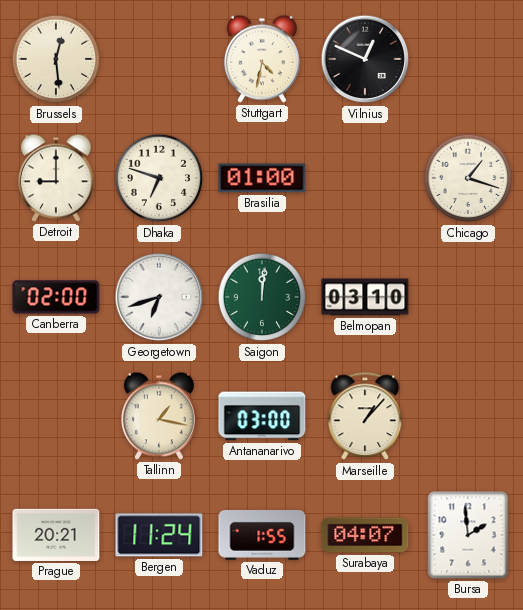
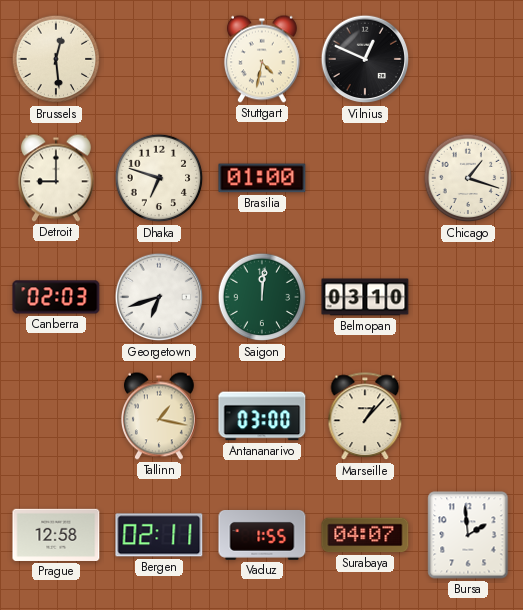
Canberra: 02:00 -> 02:03
Prague: 20:21 -> 12:58
Bergen: 11:24 -> 02:11
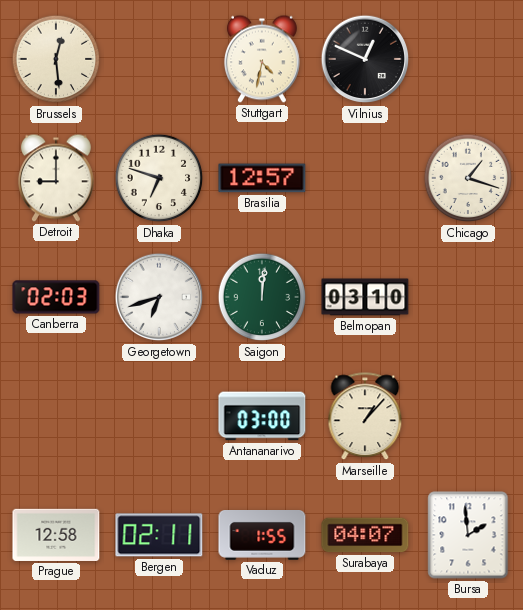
Brasilia: 01:00 -> 12:57
Tallinn: 1:17 -> none
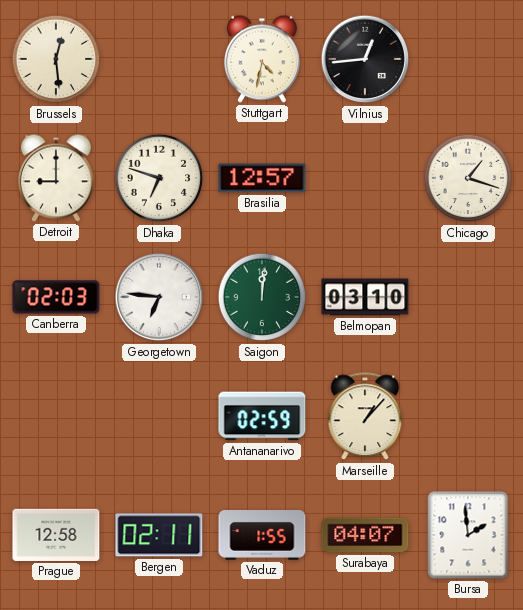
Vilnius: 12:49 -> 12:44
Georgetown: 6:42 -> 6:46
Antananarivo: 03:00 -> 02:59
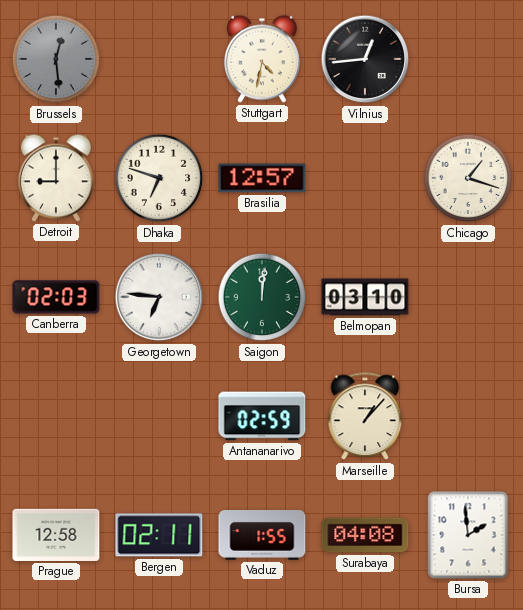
Brussels dial: cream -> grey
Surabaya: 04:07 -> 04:08
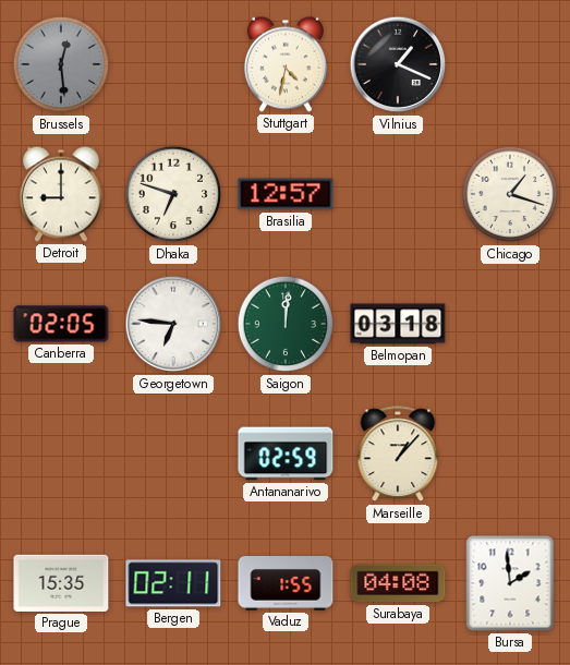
Vilnius: 12:44 -> 1:19
Canberra: 02:03 -> 02:05
Belmopan: 03:10 -> 03:18
Prague: 12:58 -> 15:35
